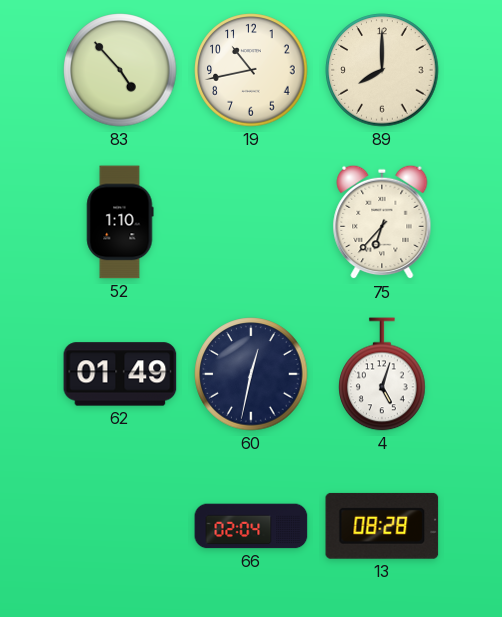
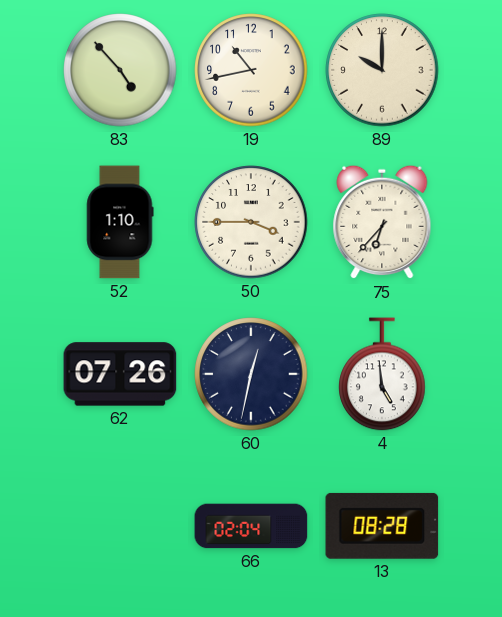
89: 8:00 -> 10:00
50: none -> 3:45
62: 01:49 -> 07:26
4: 5:03 -> 4:59
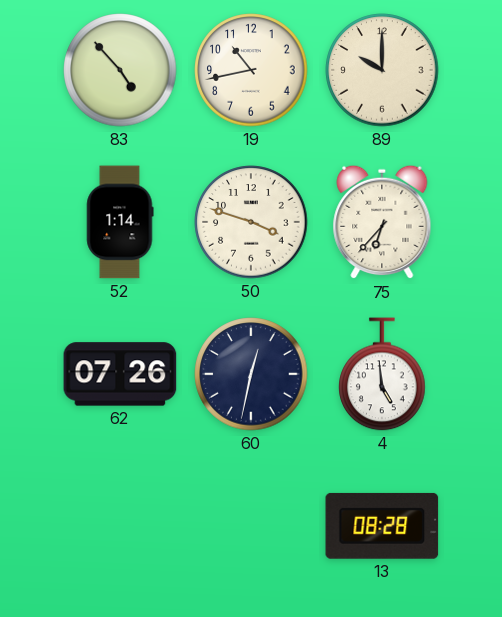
52: 1:10 -> 1:14
50: 3:45 -> 3:48
66: 02:04 -> none
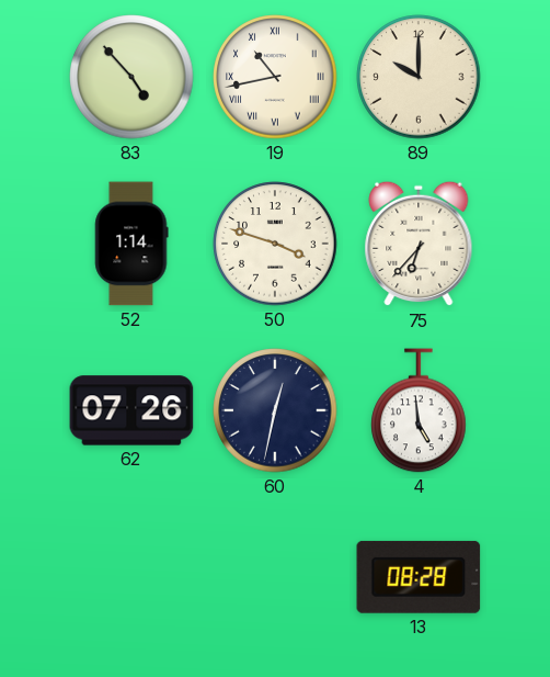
19 numerals: Arabic -> Roman
